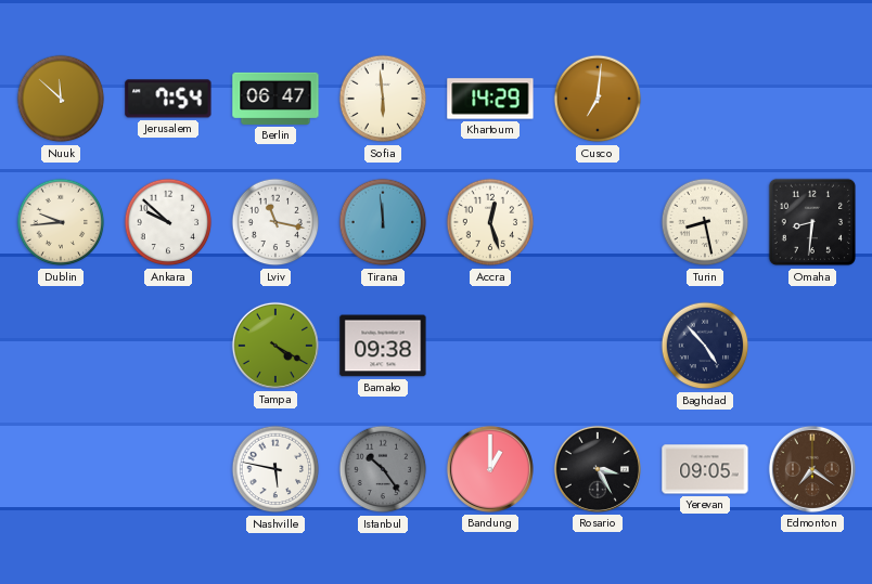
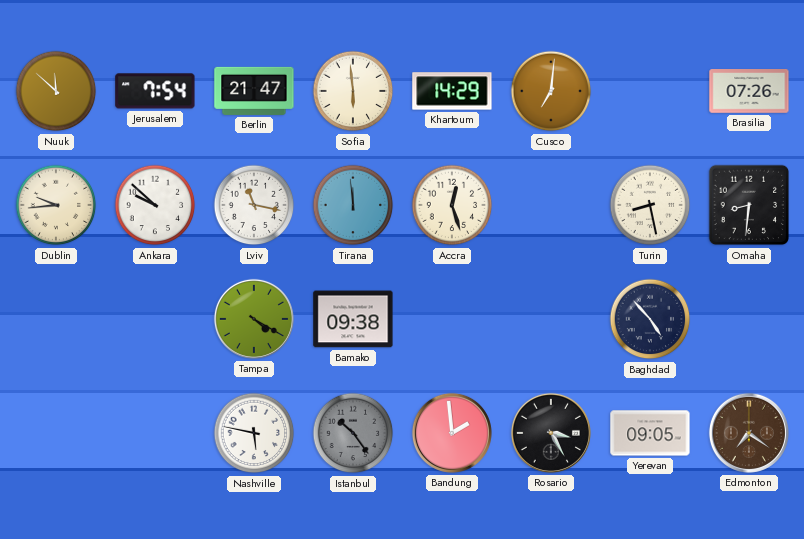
Berlin: 06:47 -> 21:47
Brasilia: none -> 07:26
Bandung: 1:00 -> 1:59
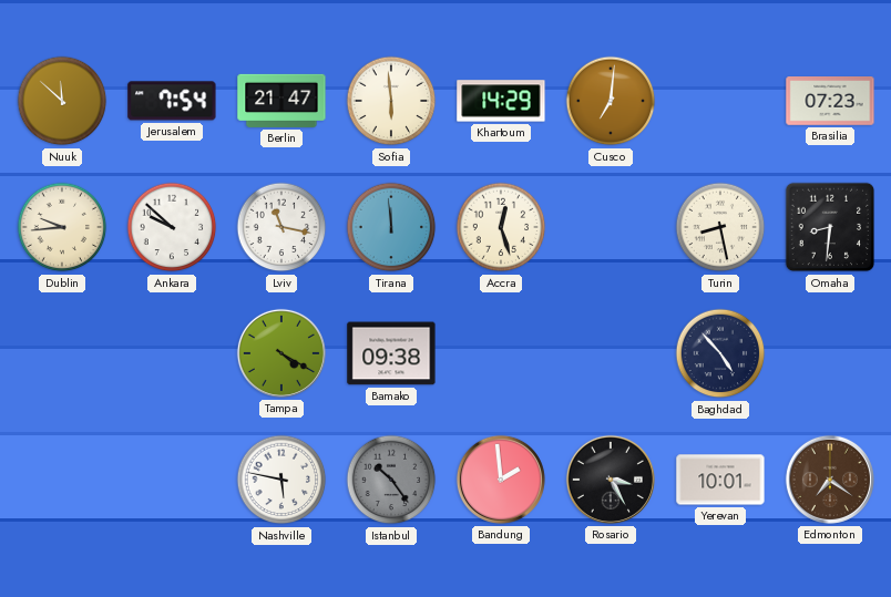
Brasilia: 07:26 -> 07:23
Yerevan: 09:05 -> 10:01
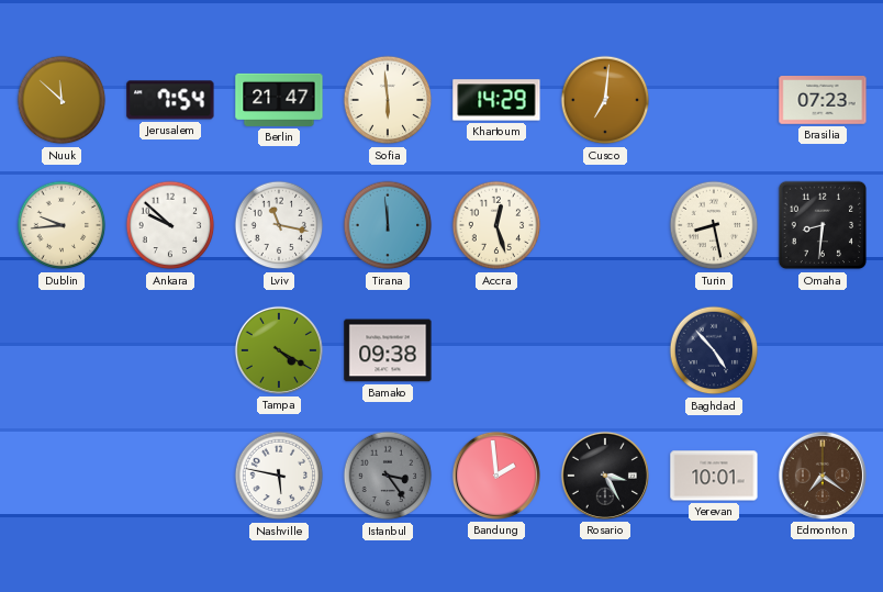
Istanbul: 10:24 -> 3:24
